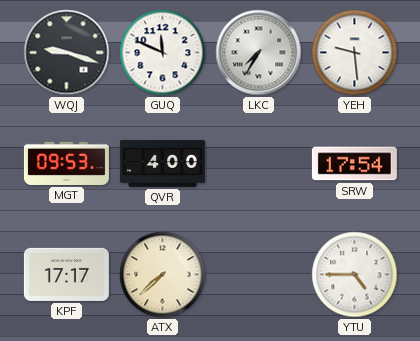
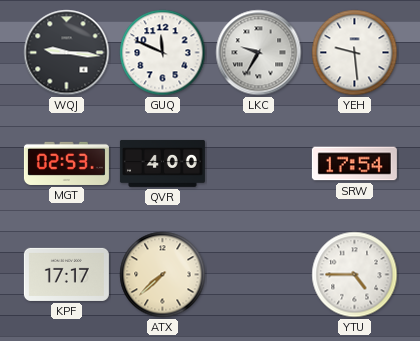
WQJ: 9:18 -> 9:16
LKC: 7:35 -> 9:35
MGT: 09:53 -> 02:53
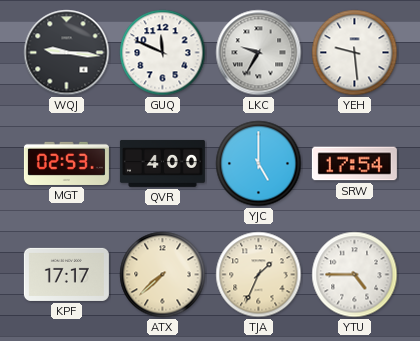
YJC: none -> 5:00
TJA: none -> 1:34
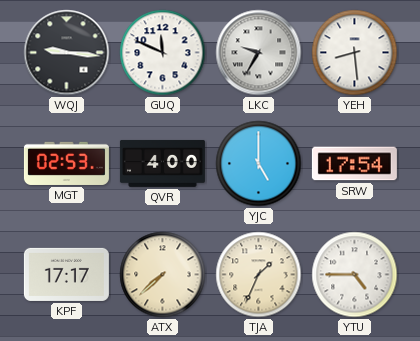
YEH: 9:29 -> 8:29
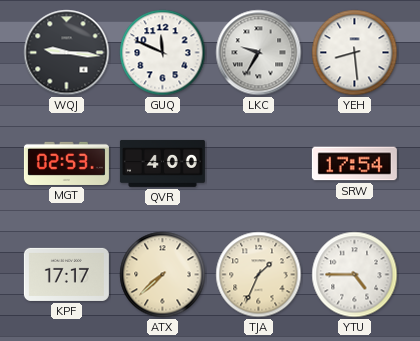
YJC: 5:00 -> none
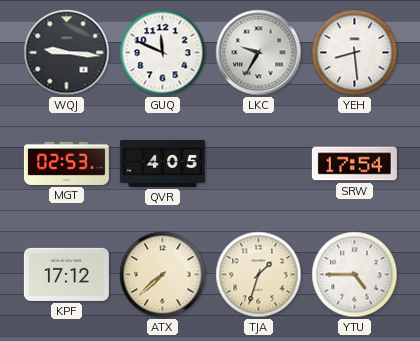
QVR: 4:00 -> 4:05
KPF: 17:17 -> 17:12
TJA: 1:34 -> 1:33
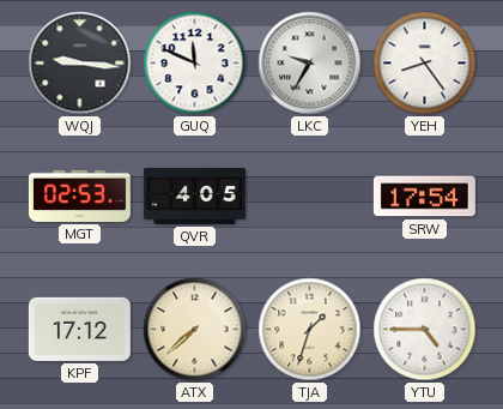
YEH: 8:29 -> 8:24
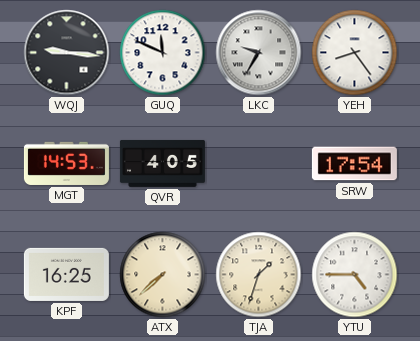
MGT: 02:53 -> 14:53
KPF: 17:12 -> 16:25
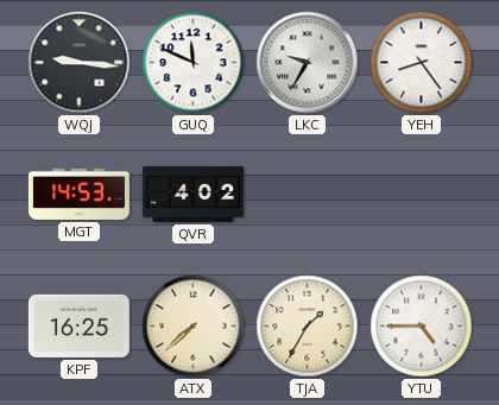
QVR: 4:05 -> 4:02
SRW: 17:54 -> none
TJA: 1:33 -> 1:35
